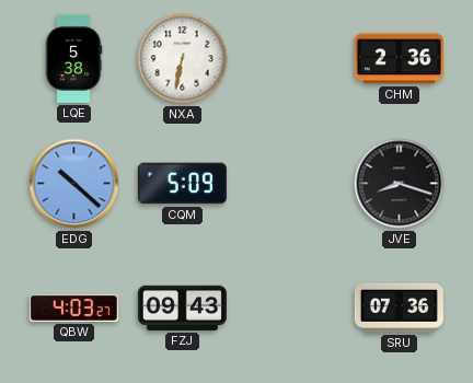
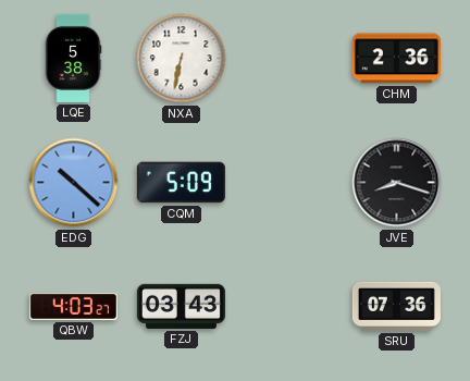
FZJ: 09:43 -> 03:43
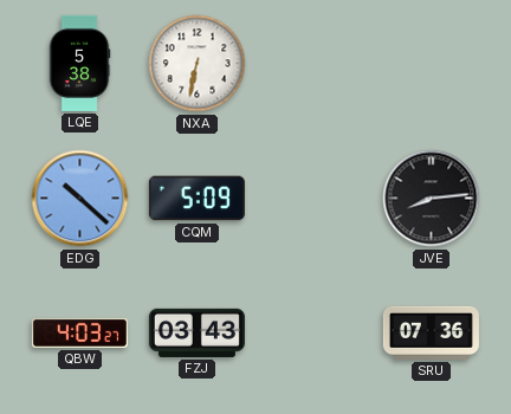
CHM: 2:36 -> none
JVE: 8:18 -> 8:14
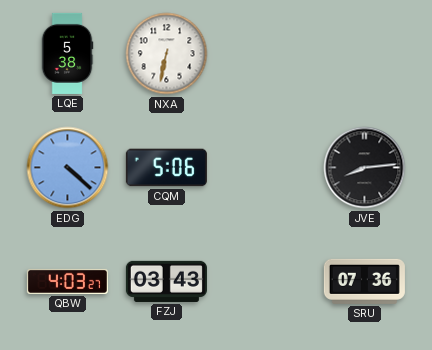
EDG: 10:22 -> 4:22
CQM: 5:09 -> 5:06
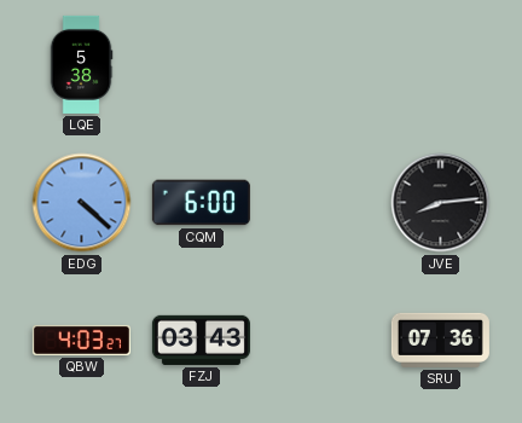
NXA: 6:32 -> none
CQM: 5:06 -> 6:00
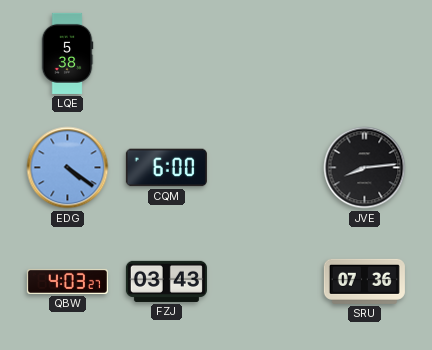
EDG: 4:22 -> 4:21
